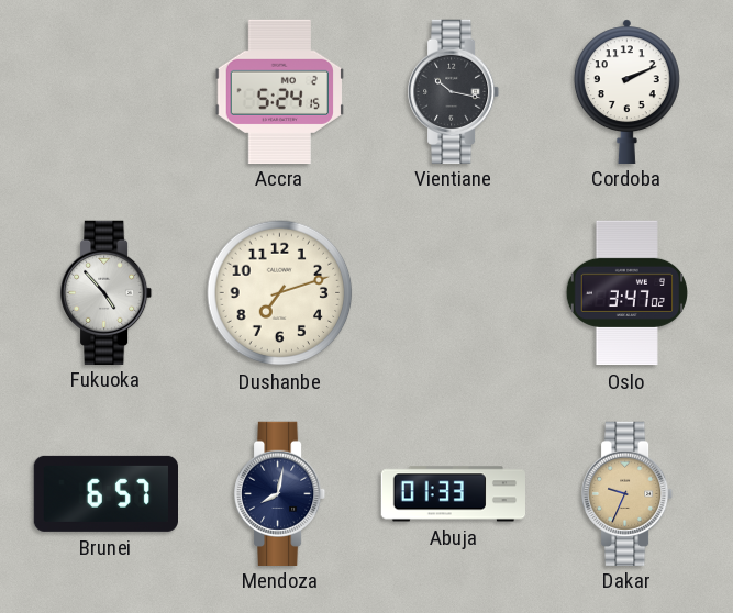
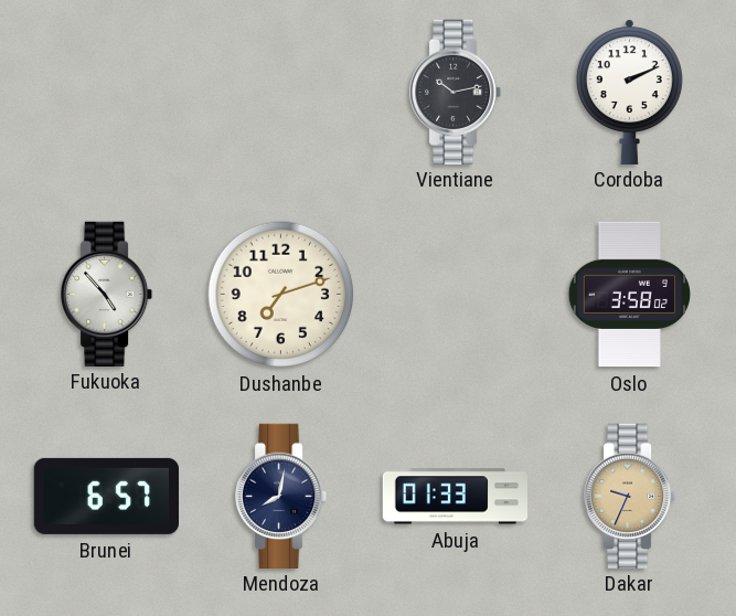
Accra: 5:24 -> none
Vientiane: 10:17 -> 10:13
Oslo: 3:47 -> 3:58
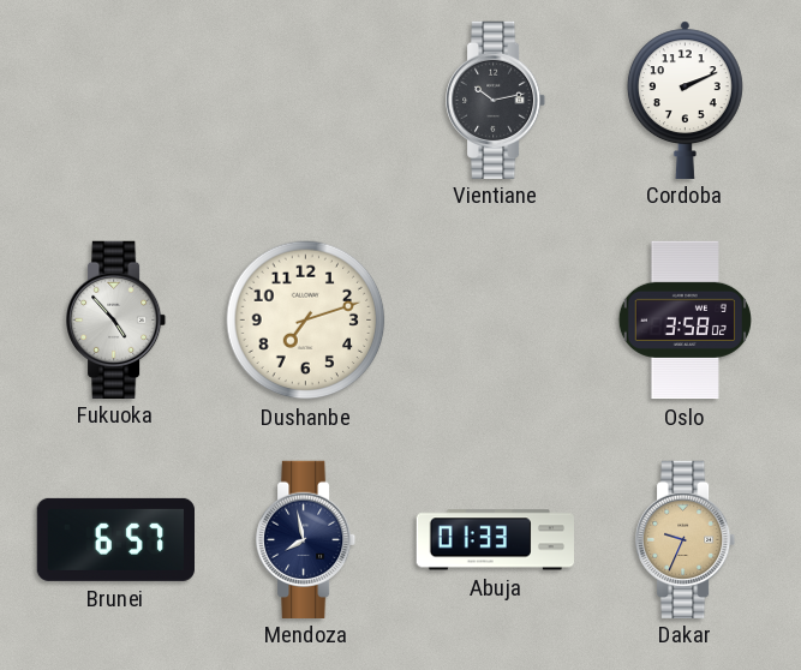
Mendoza: 8:02 -> 7:58
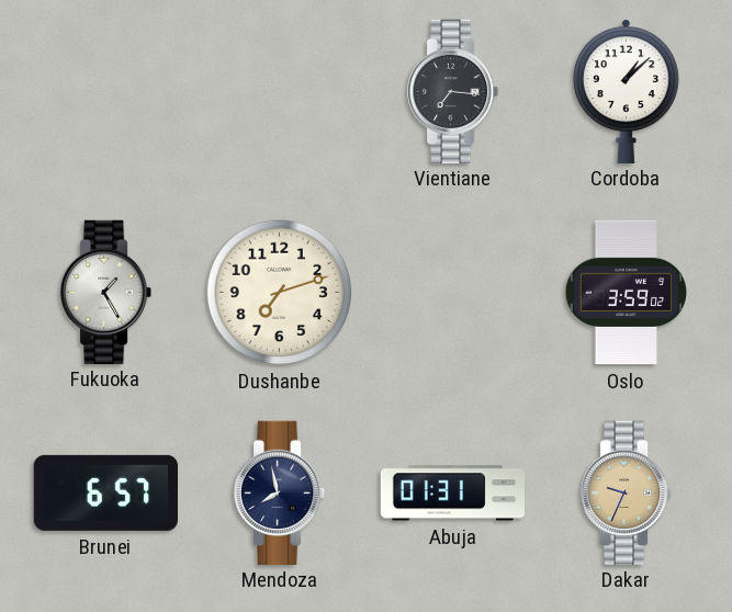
Vientiane: 10:13 -> 7:16
Cordoba: 2:11 -> 1:08
Fukuoka: 4:53 -> 1:25
Oslo: 3:58 -> 3:59
Abuja: 01:33 -> 01:31
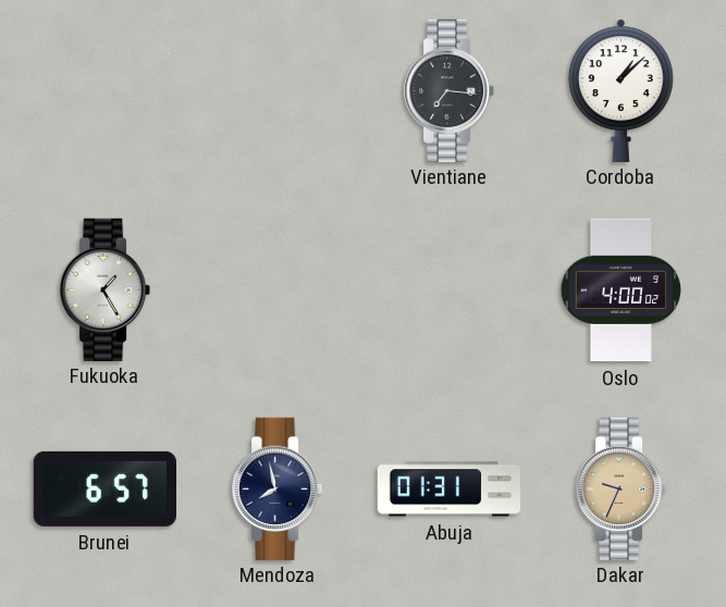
Dushanbe: 7:12 -> none
Oslo: 3:59 -> 4:00
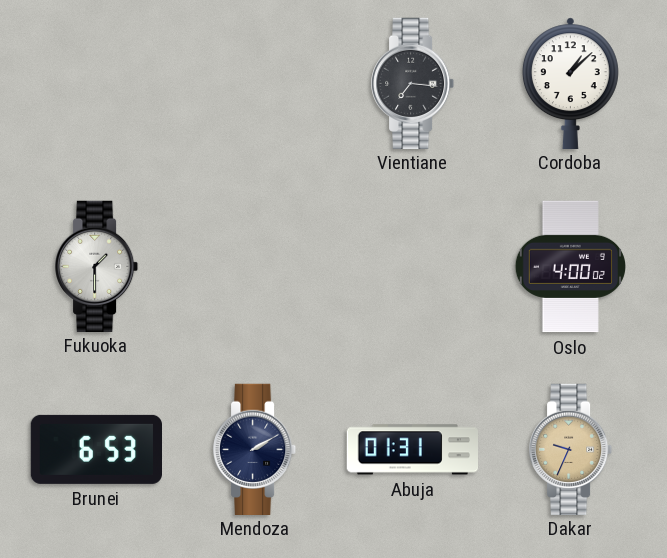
Fukuoka: 1:25 -> 1:30
Brunei: 6:57 -> 6:53
Mendoza: 7:58 -> 2:10
